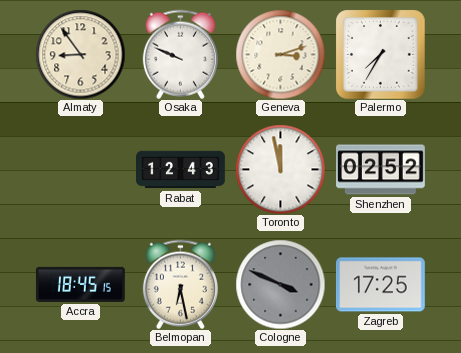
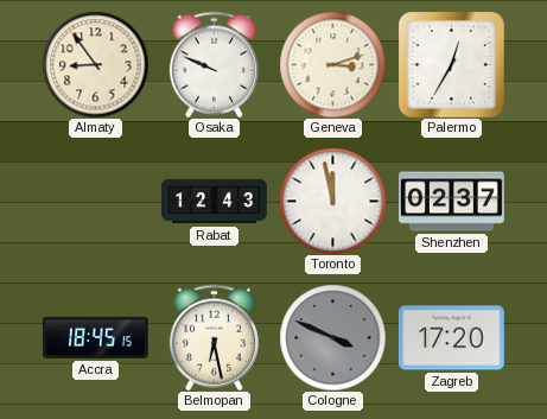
Palermo: 7:35 -> 12:35
Shenzhen: 02:52 -> 02:37
Zagreb: 17:25 -> 17:20
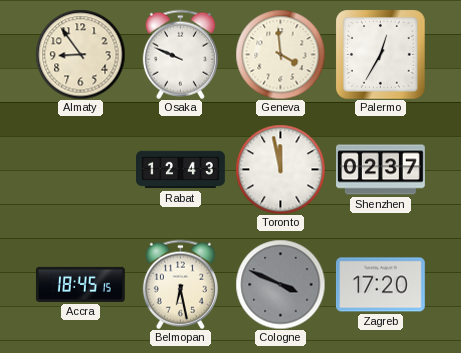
Geneva: 3:12 -> 3:59
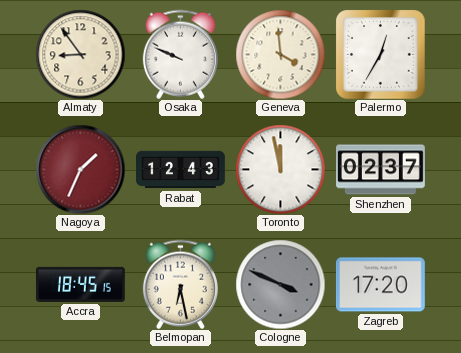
Nagoya: none -> 1:34
